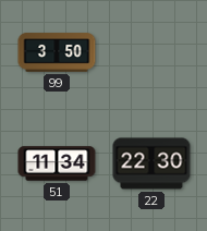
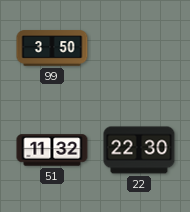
51: 11:34 -> 11:32
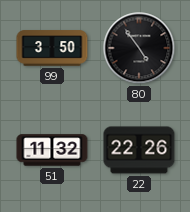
80: none -> 4:54
22: 22:30 -> 22:26
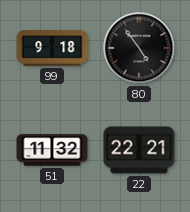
99: 3:50 -> 9:18
22: 22:26 -> 22:21
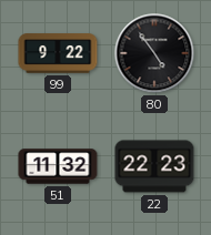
99: 9:18 -> 9:22
22: 22:21 -> 22:23
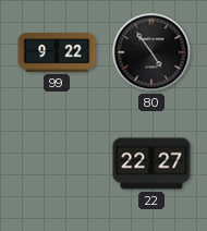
51: 11:32 -> none
22: 22:23 -> 22:27
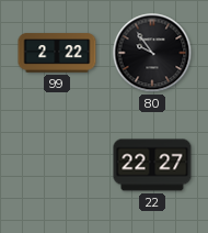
99: 9:22 -> 2:22
80: 4:54 -> 9:54
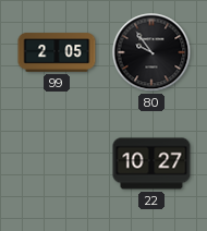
99: 2:22 -> 2:05
22: 22:27 -> 10:27
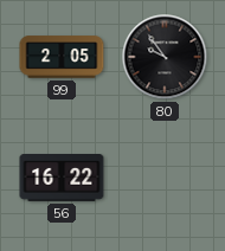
56: none -> 16:22
22: 10:27 -> none
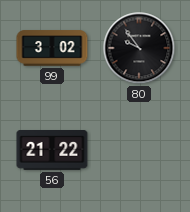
99: 2:05 -> 3:02
56: 16:22 -> 21:22
